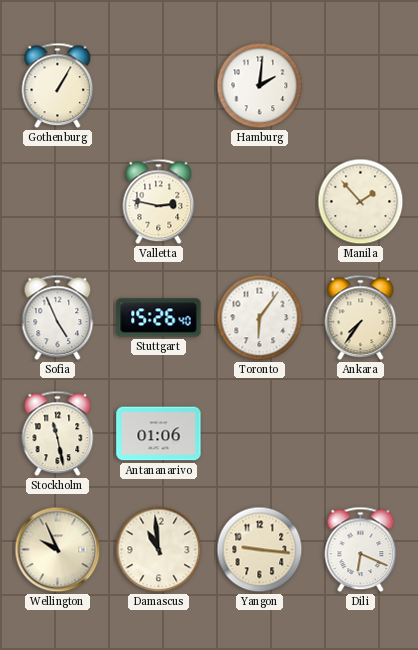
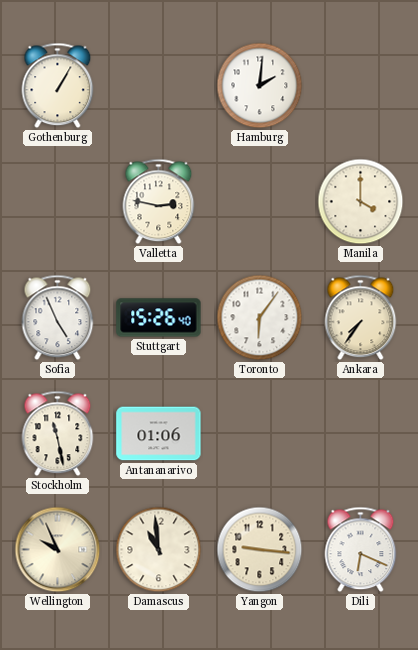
Manila: 1:53 -> 4:00
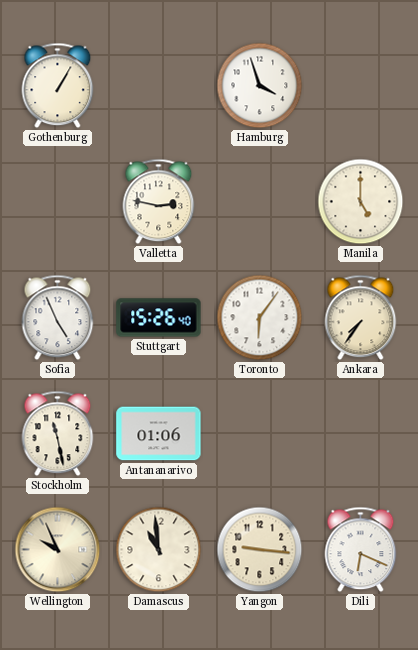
Hamburg: 2:01 -> 3:57
Manila: 4:00 -> 5:00
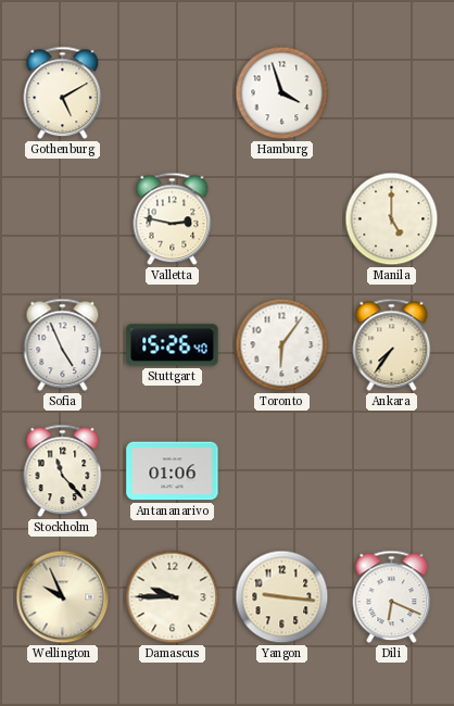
Gothenburg: 1:05 -> 5:10
Stockholm: 11:28 -> 11:23
Damascus: 10:59 -> 9:45
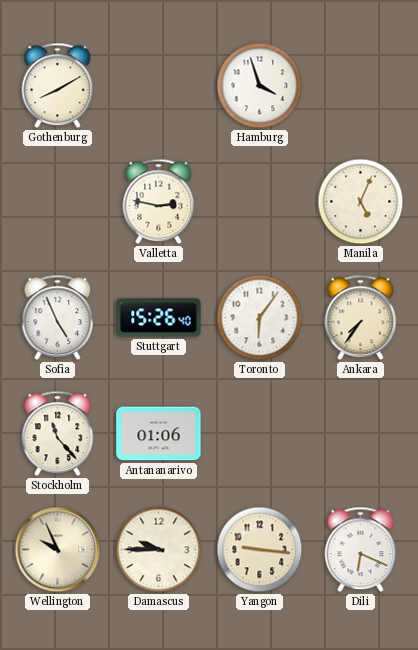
Gothenburg: 5:10 -> 8:10
Manila: 5:00 -> 5:04
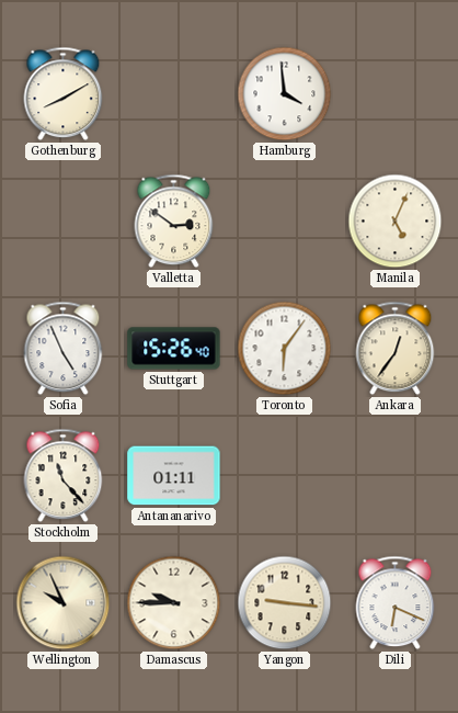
Hamburg: 3:57 -> 3:59
Valletta: 2:47 -> 2:51
Ankara: 7:36 -> 12:36
Antananarivo: 01:06 -> 01:11
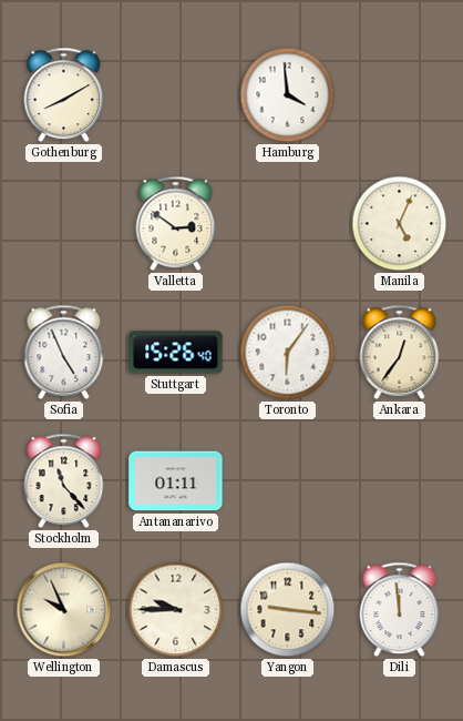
Dili: 6:19 -> 11:59
